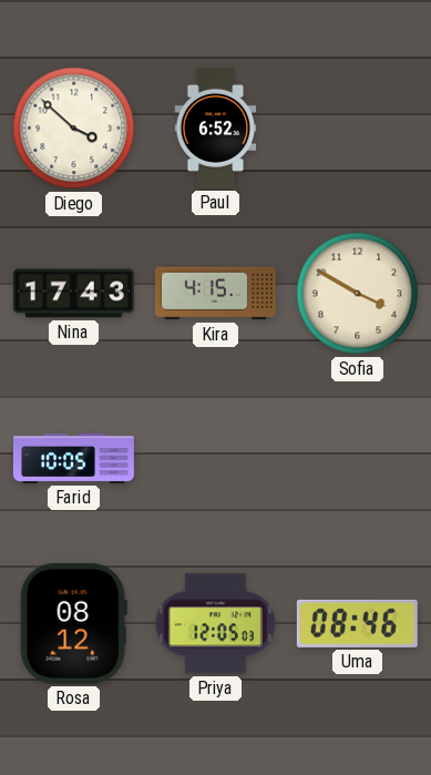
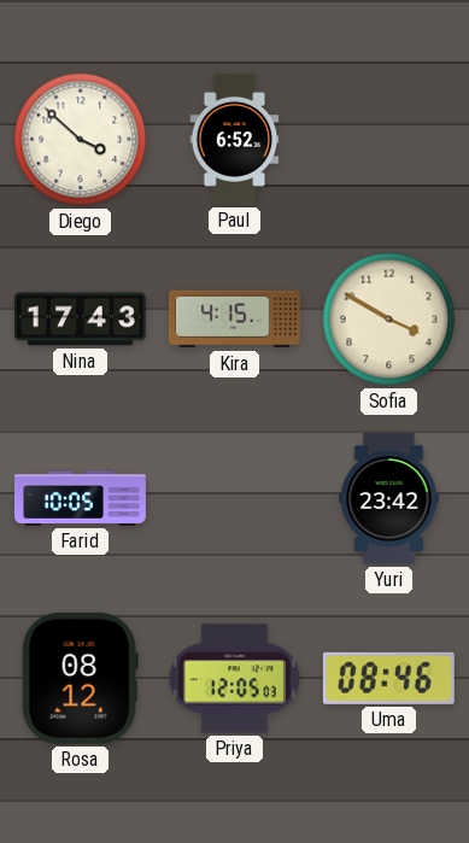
Yuri: none -> 23:42
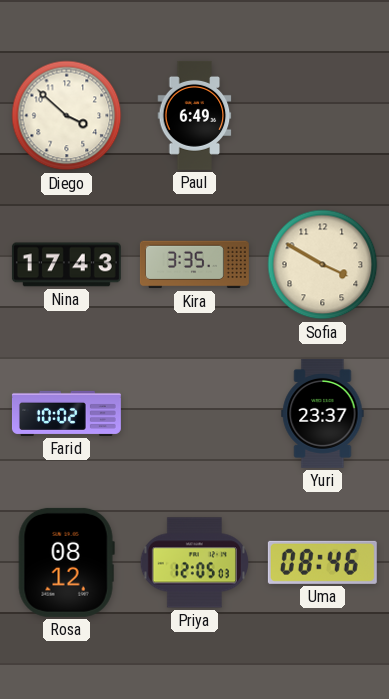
Paul: 6:52 -> 6:49
Kira: 4:15 -> 3:35
Farid: 10:05 -> 10:02
Yuri: 23:42 -> 23:37
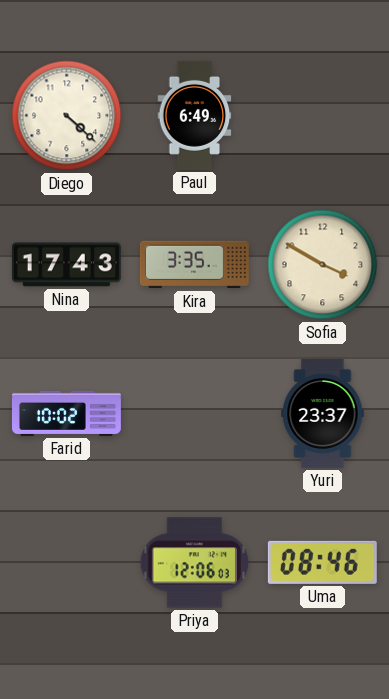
Diego: 3:52 -> 4:22
Rosa: 08:12 -> none
Priya: 12:05 -> 12:06
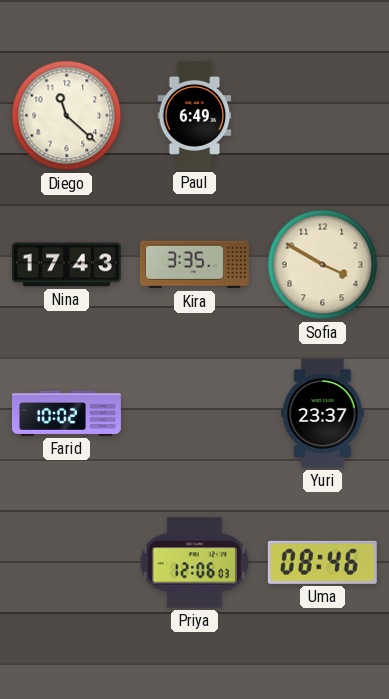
Diego: 4:22 -> 11:22
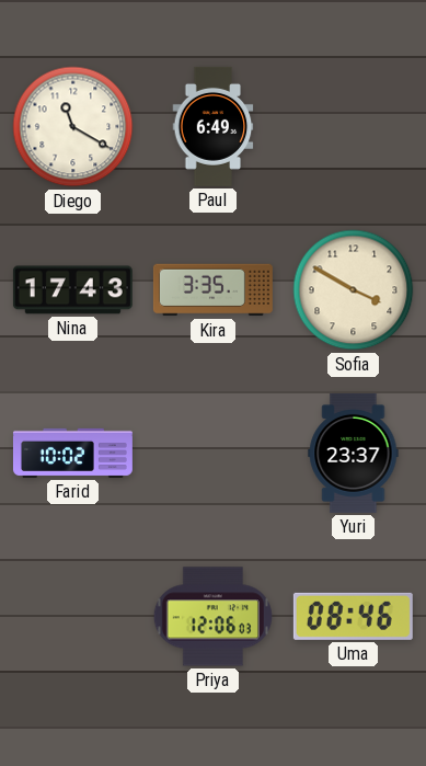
Diego: 11:22 -> 11:20
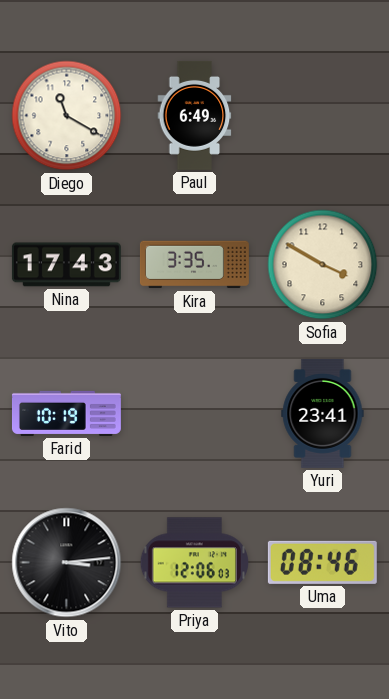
Farid: 10:02 -> 10:19
Yuri: 23:37 -> 23:41
Vito: none -> 3:14
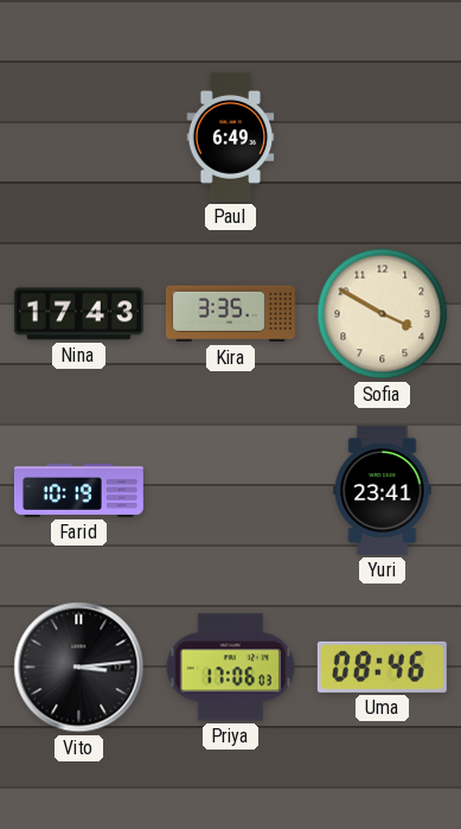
Diego: 11:20 -> none
Priya: 12:06 -> 17:06
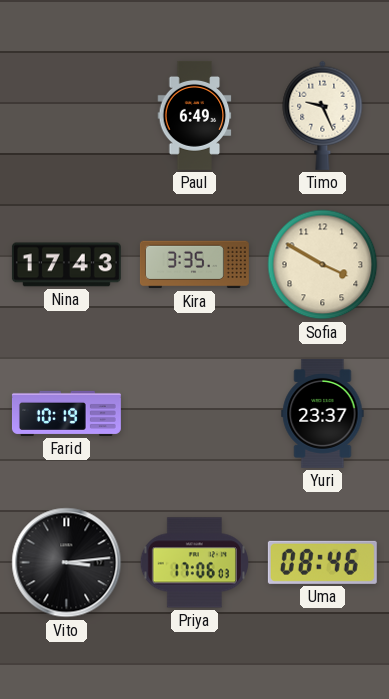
Timo: none -> 9:26
Yuri: 23:41 -> 23:37
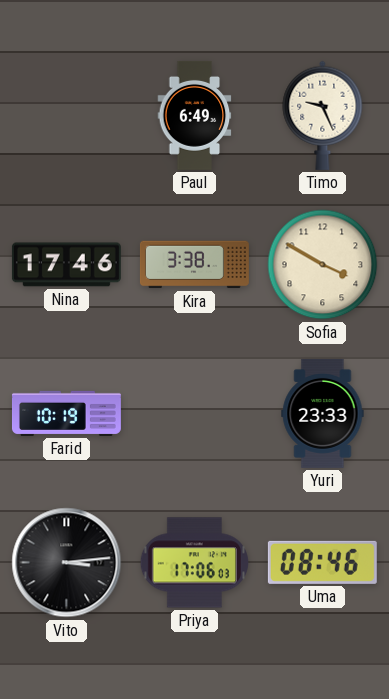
Nina: 17:43 -> 17:46
Kira: 3:35 -> 3:38
Yuri: 23:37 -> 23:33
